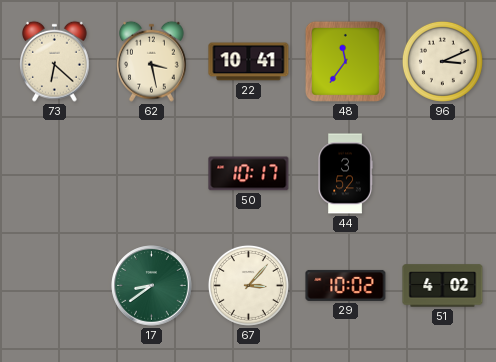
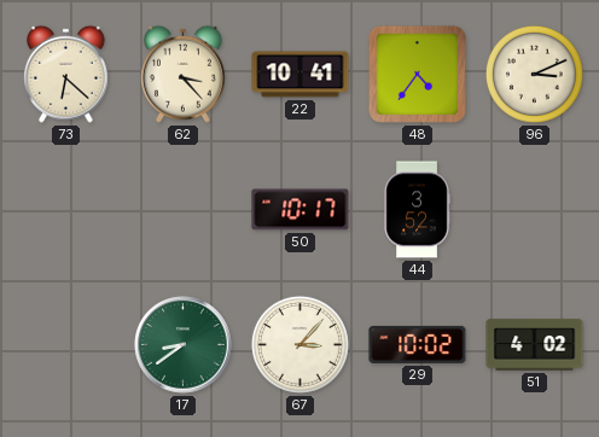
62: 3:28 -> 3:23
48: 11:36 -> 4:36
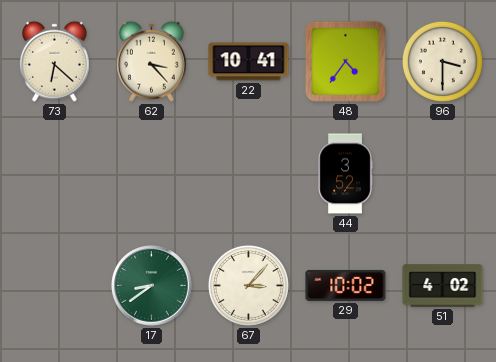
96: 3:11 -> 3:30
50: 10:17 -> none
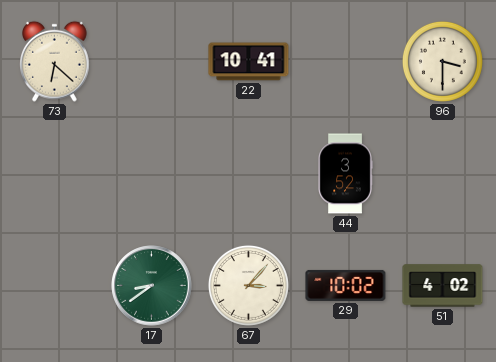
62: 3:23 -> none
48: 4:36 -> none
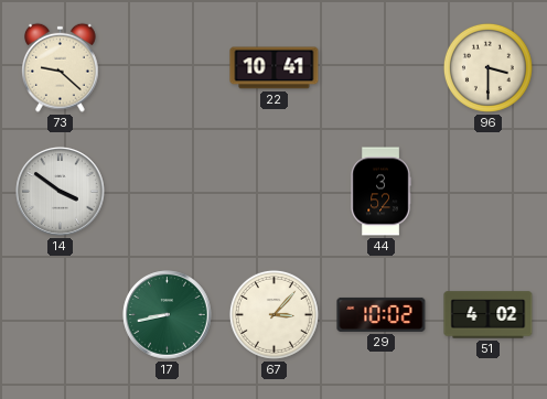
73: 6:22 -> 9:22
14: none -> 3:51
17: 8:39 -> 8:43
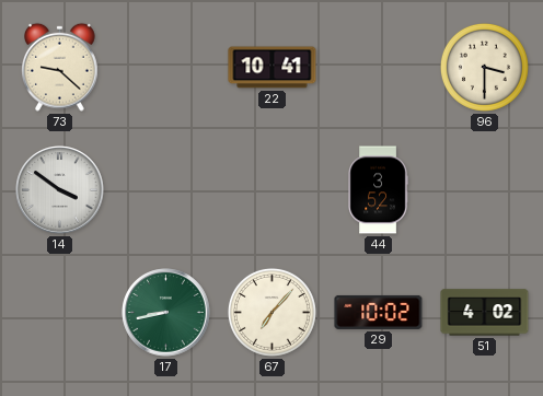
67: 3:07 -> 7:07
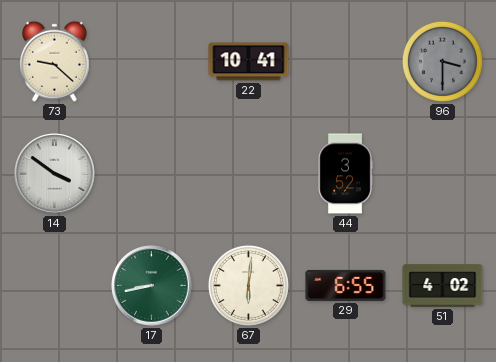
96 dial: cream -> grey
67: 7:07 -> 6:01
29: 10:02 -> 6:55
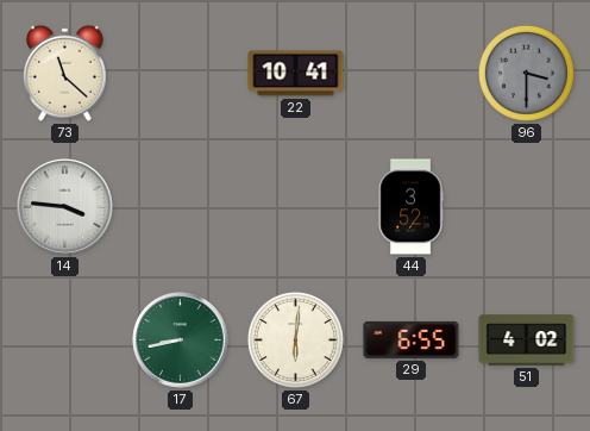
73: 9:22 -> 11:22
14: 3:51 -> 3:46
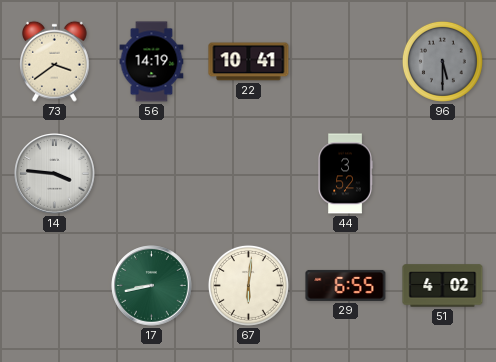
73: 11:22 -> 3:39
56: none -> 14:19
96: 3:30 -> 5:30
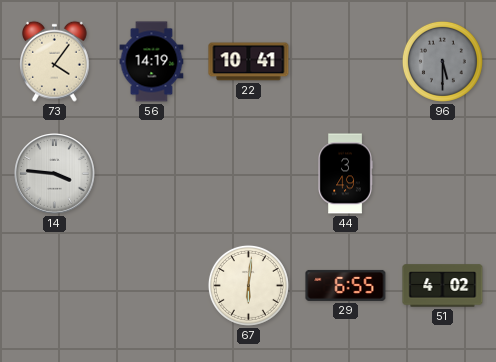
73: 3:39 -> 4:06
44: 3:52 -> 3:49
17: 8:43 -> none
